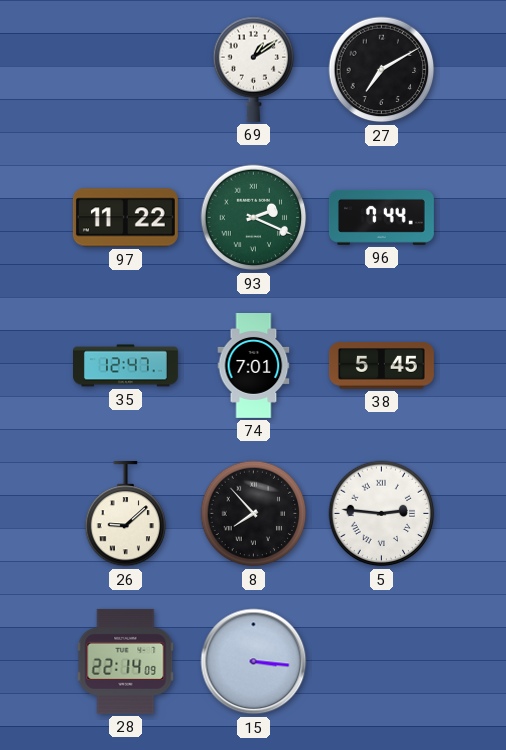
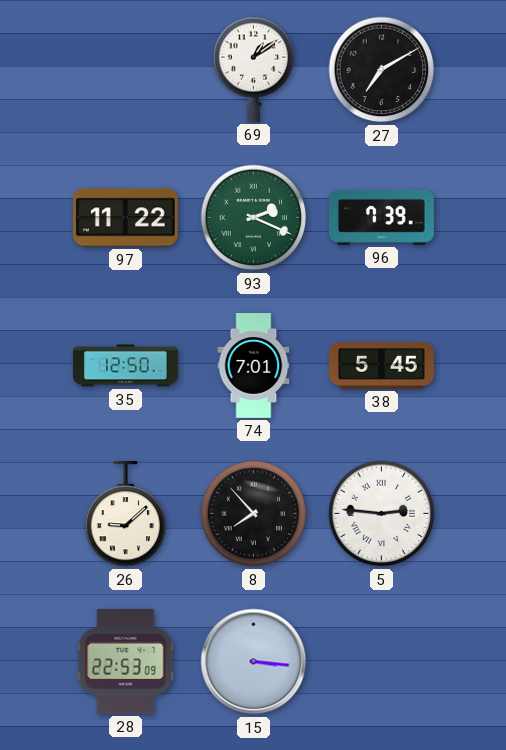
96: 7:44 -> 7:39
35: 12:47 -> 12:50
28: 22:14 -> 22:53
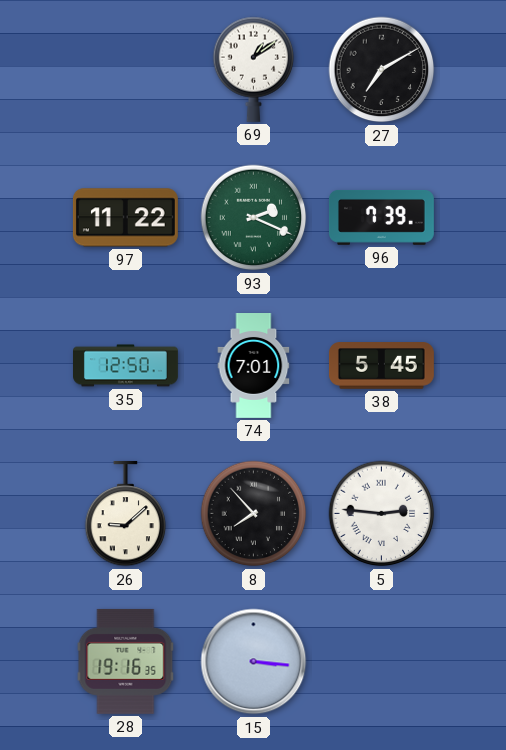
28: 22:53 -> 19:16
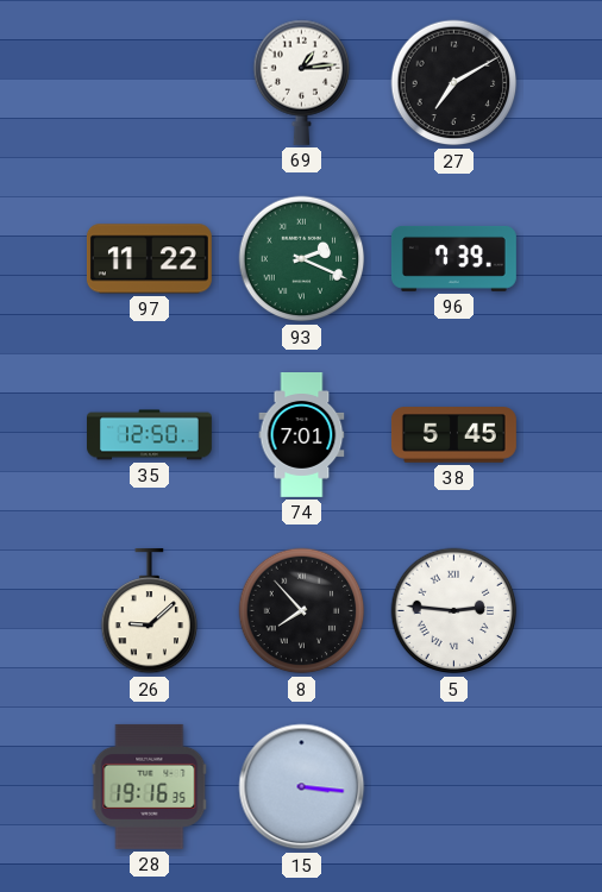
69: 1:09 -> 1:14
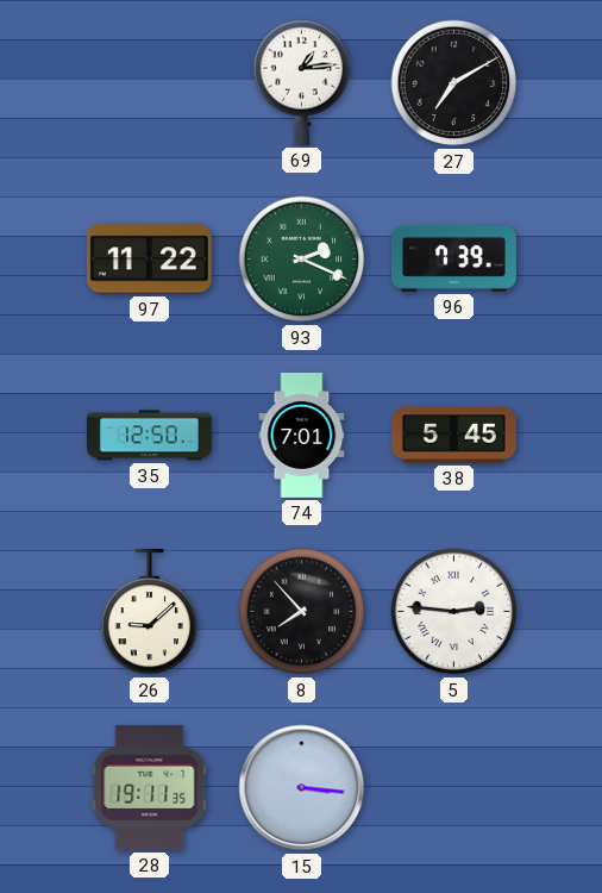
28: 19:16 -> 19:11
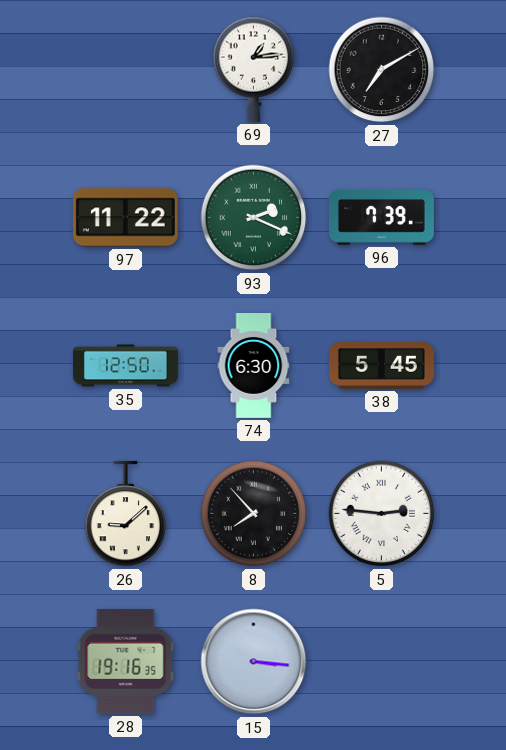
74: 7:01 -> 6:30
28: 19:11 -> 19:16
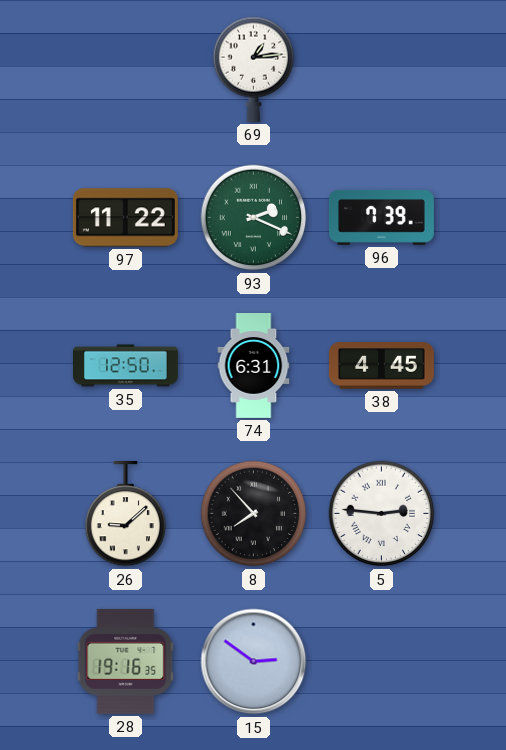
27: 7:10 -> none
74: 6:30 -> 6:31
38: 5:45 -> 4:45
15: 3:16 -> 2:51
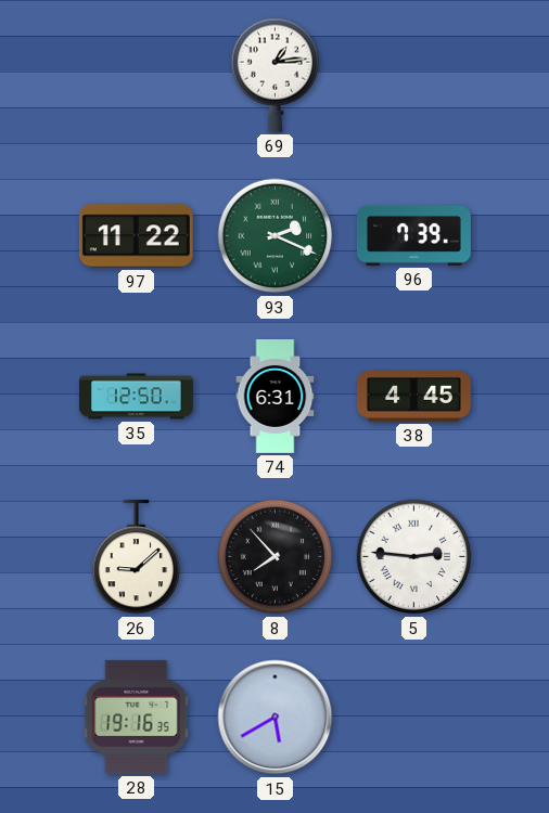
15: 2:51 -> 5:40
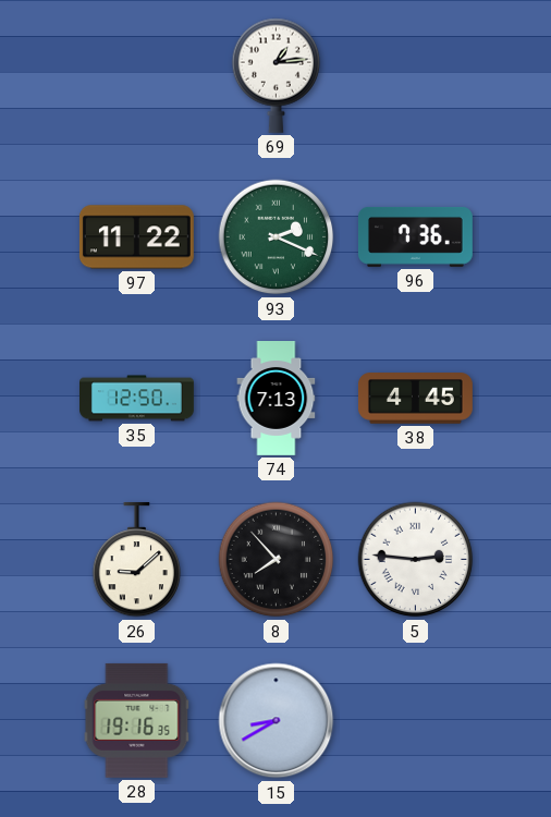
96: 7:39 -> 7:36
74: 6:31 -> 7:13
15: 5:40 -> 8:40
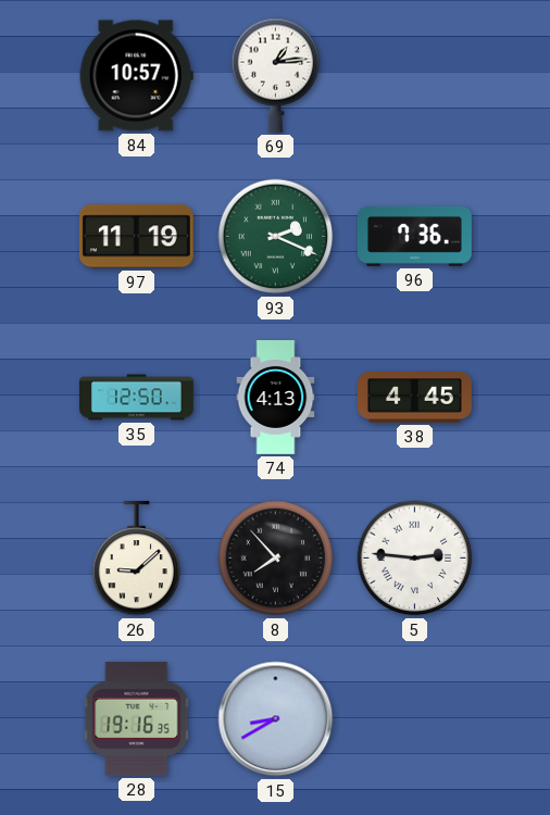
84: none -> 10:57
97: 11:22 -> 11:19
74: 7:13 -> 4:13
